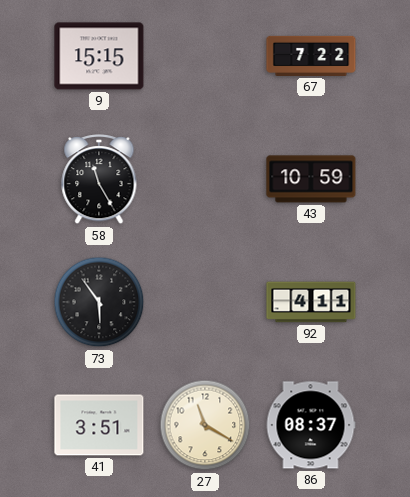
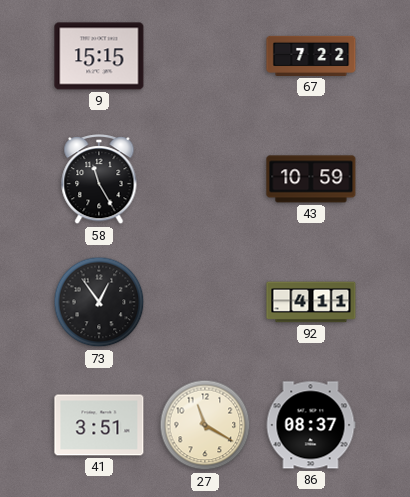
73: 5:54 -> 12:54
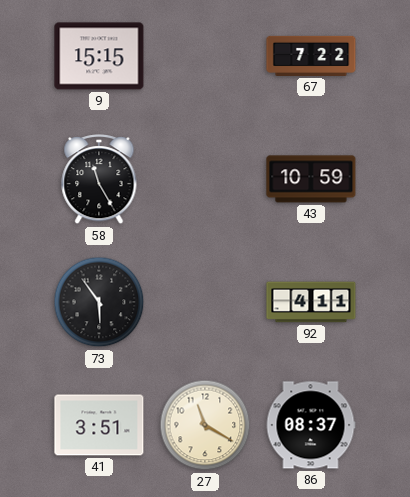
73: 12:54 -> 5:54
